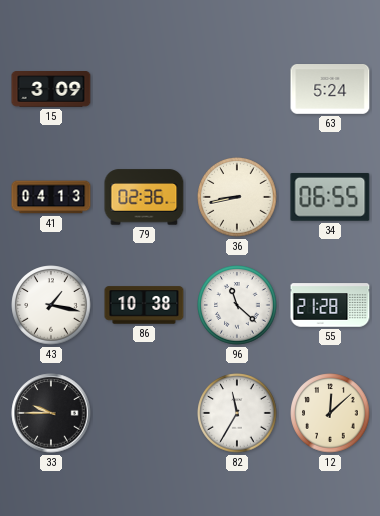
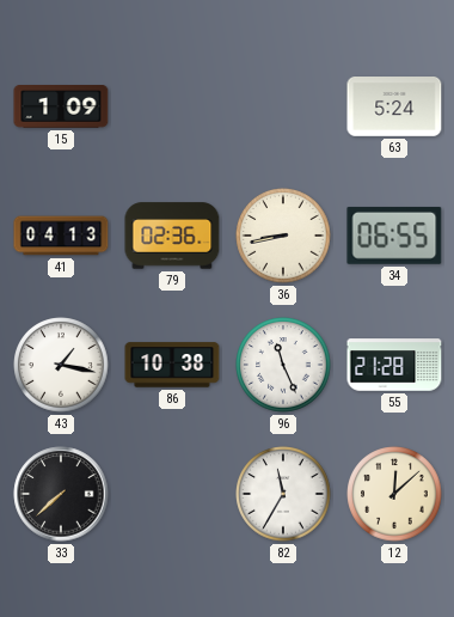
15: 3:09 -> 1:09
96: 11:22 -> 11:26
33: 9:45 -> 7:38
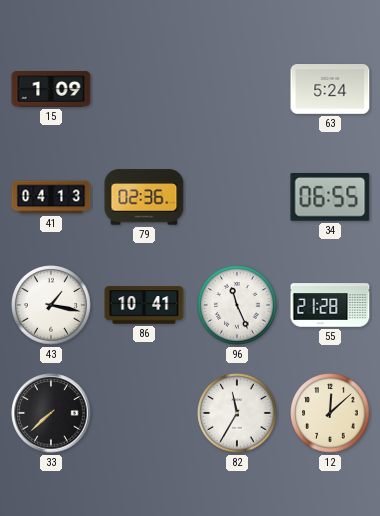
36: 8:43 -> none
86: 10:38 -> 10:41
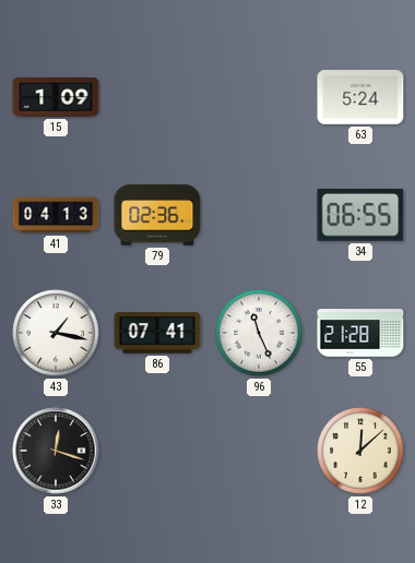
86: 10:41 -> 07:41
33: 7:38 -> 12:18
82: 11:35 -> none
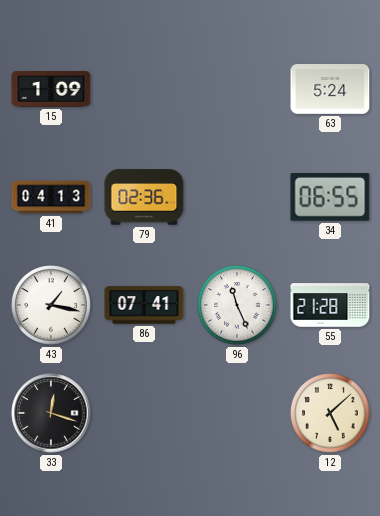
12: 12:08 -> 5:08
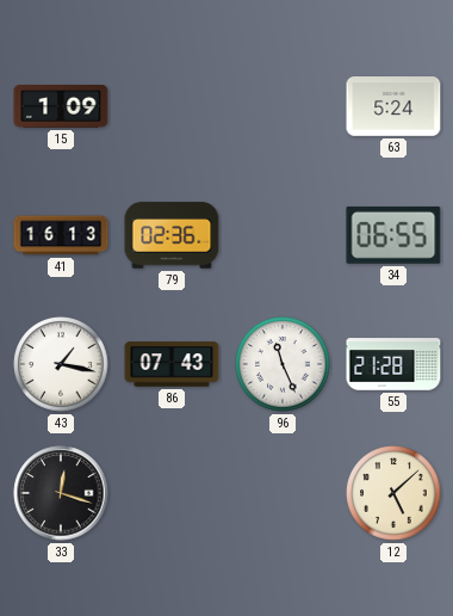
41: 04:13 -> 16:13
86: 07:41 -> 07:43
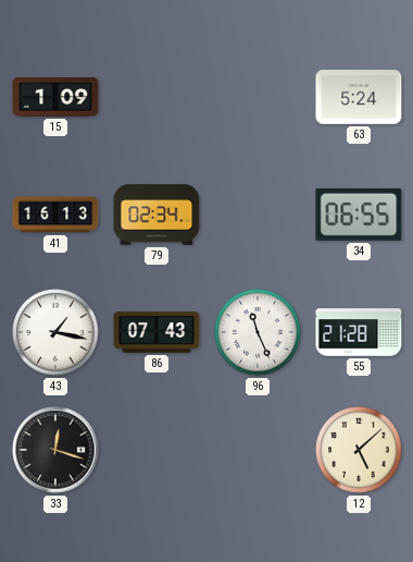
79: 02:36 -> 02:34
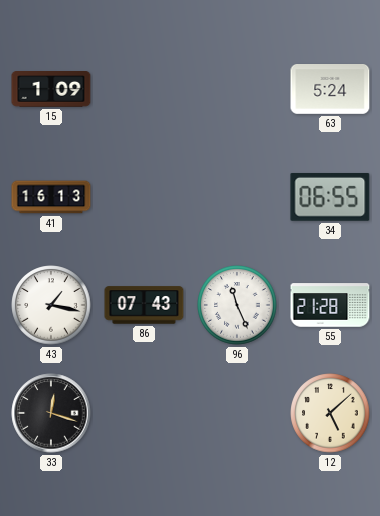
79: 02:34 -> none
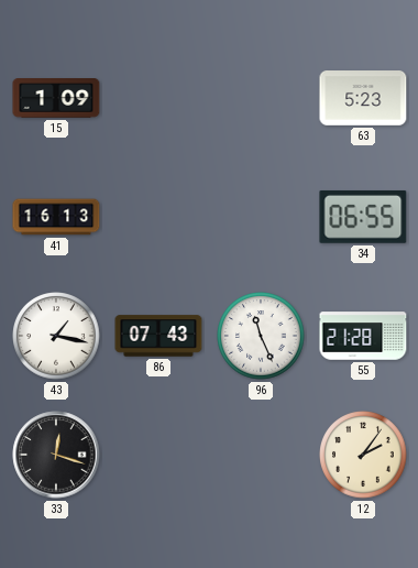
63: 5:24 -> 5:23
12: 5:08 -> 2:06
